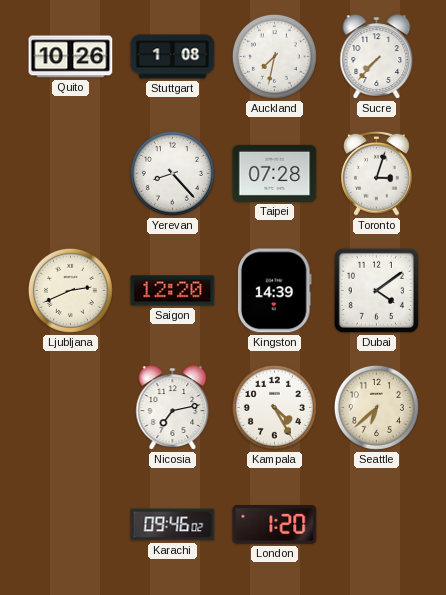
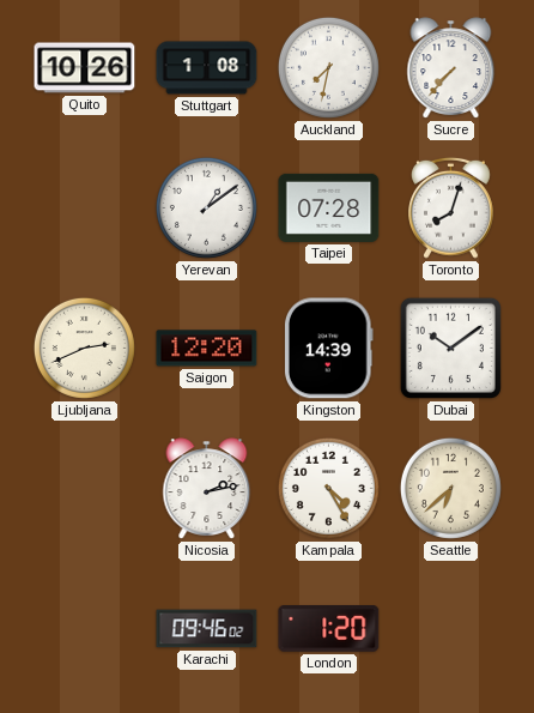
Yerevan: 8:23 -> 1:09
Toronto: 3:03 -> 8:03
Dubai: 4:09 -> 10:09
Nicosia: 7:13 -> 2:13
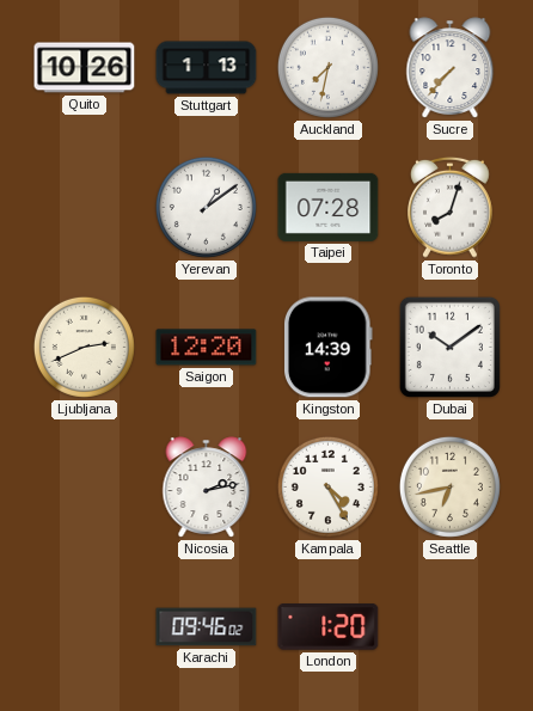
Stuttgart: 1:08 -> 1:13
Seattle: 6:38 -> 6:43
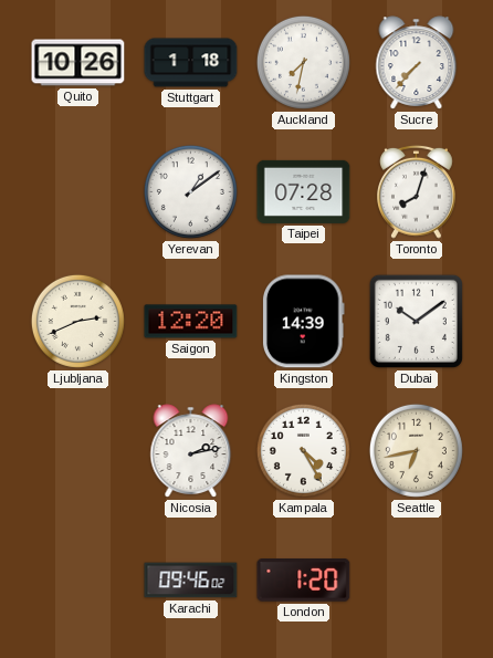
Stuttgart: 1:13 -> 1:18
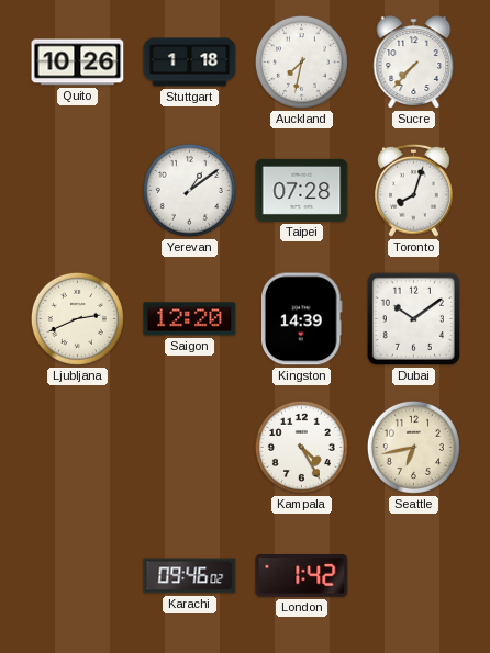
Nicosia: 2:13 -> none
London: 1:20 -> 1:42
